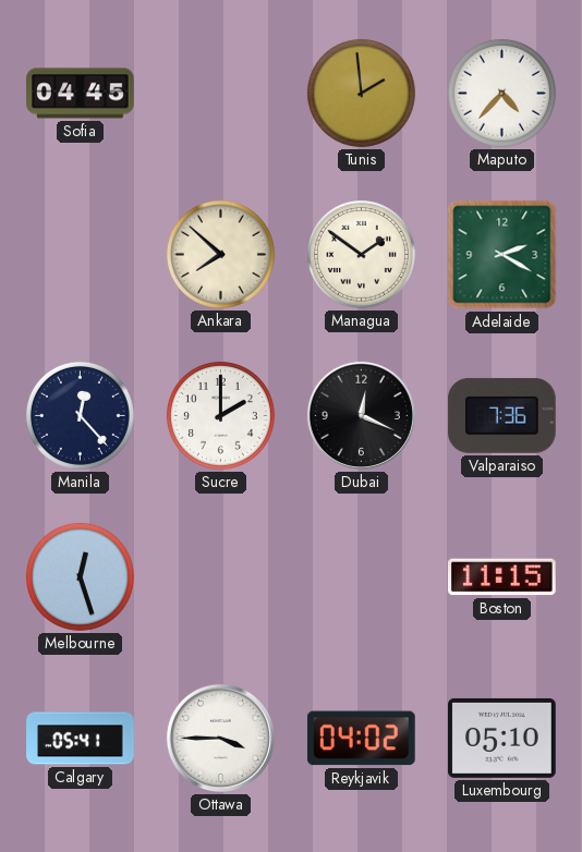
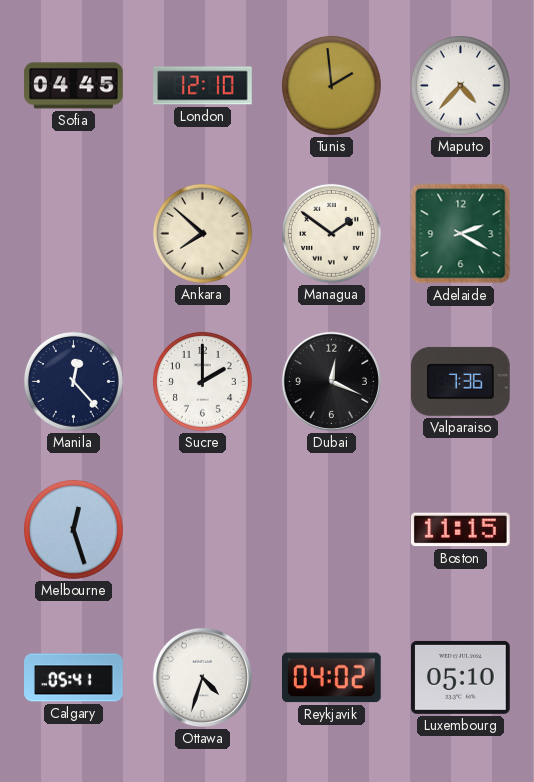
London: none -> 12:10
Ottawa: 3:45 -> 4:33
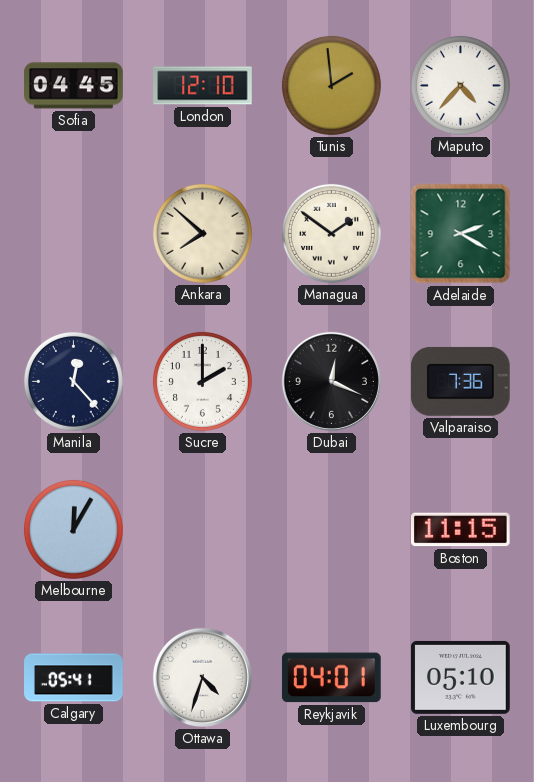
Melbourne: 12:27 -> 12:05
Reykjavik: 04:02 -> 04:01
